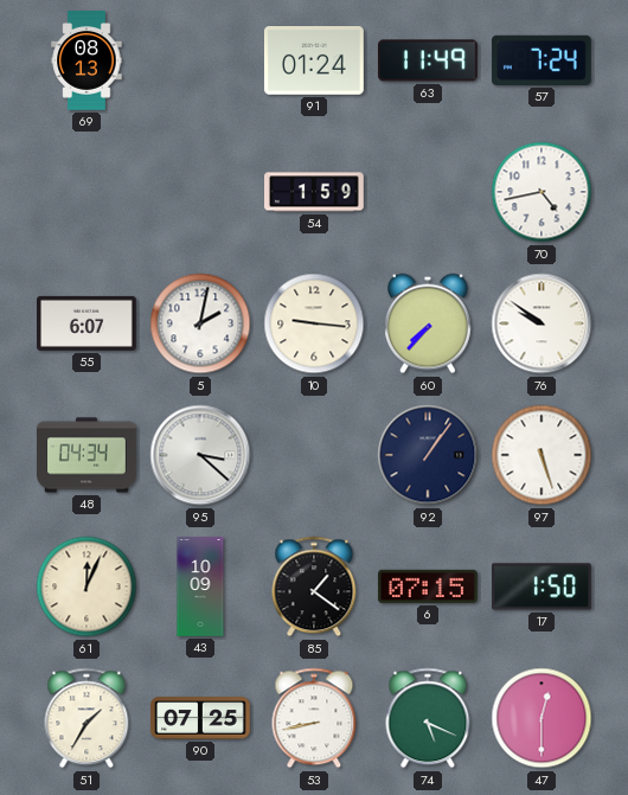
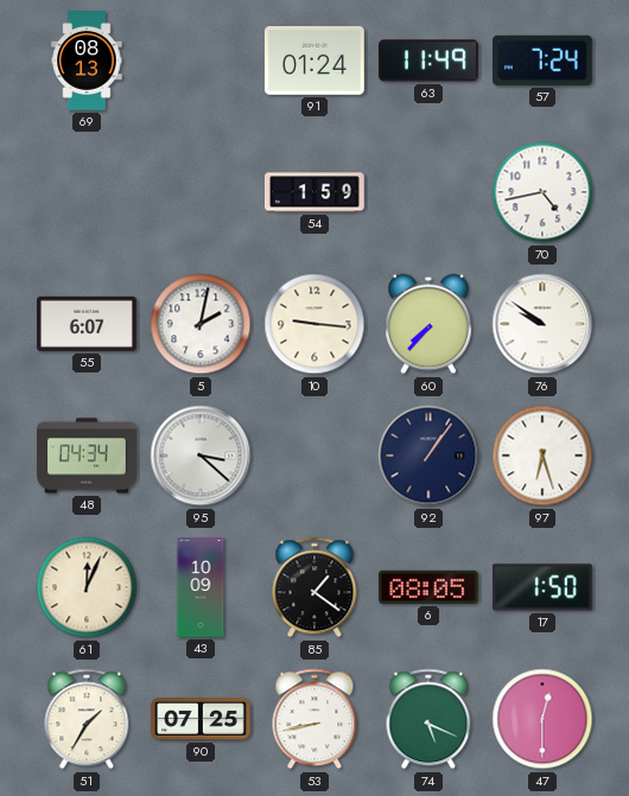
97: 5:27 -> 6:27
6: 07:15 -> 08:05
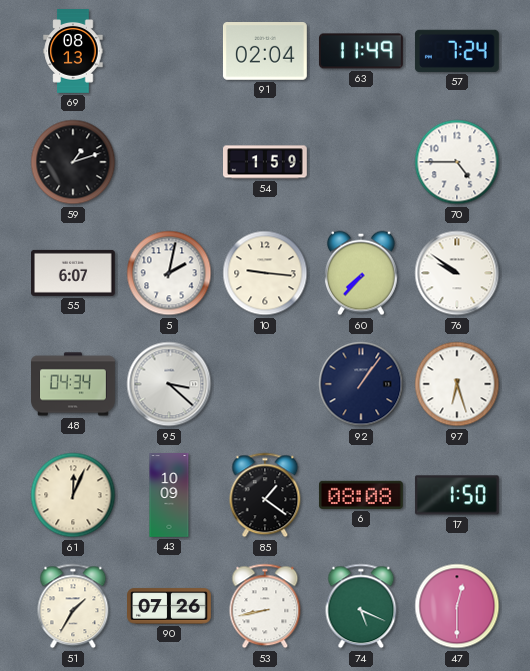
91: 01:24 -> 02:04
59: none -> 1:12
70: 4:43 -> 4:45
6: 08:05 -> 08:08
90: 07:25 -> 07:26
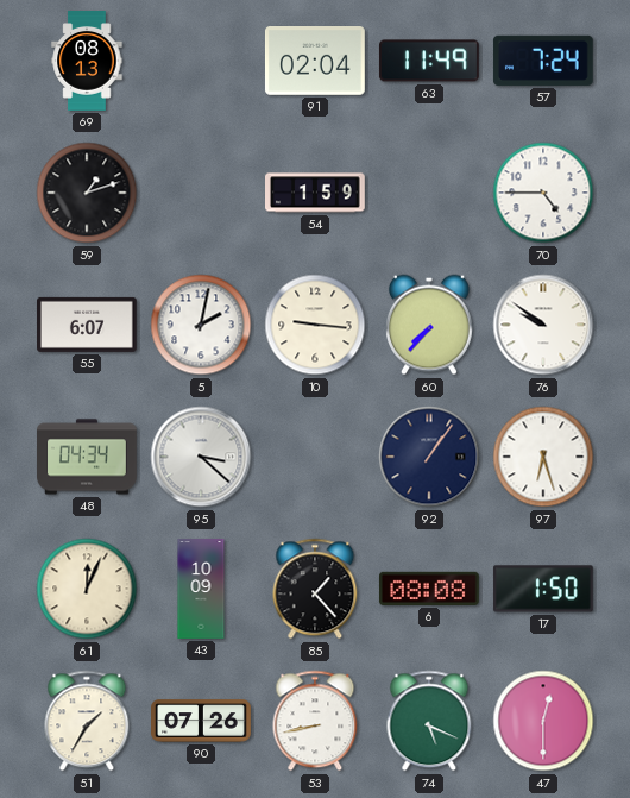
85: 1:21 -> 1:23
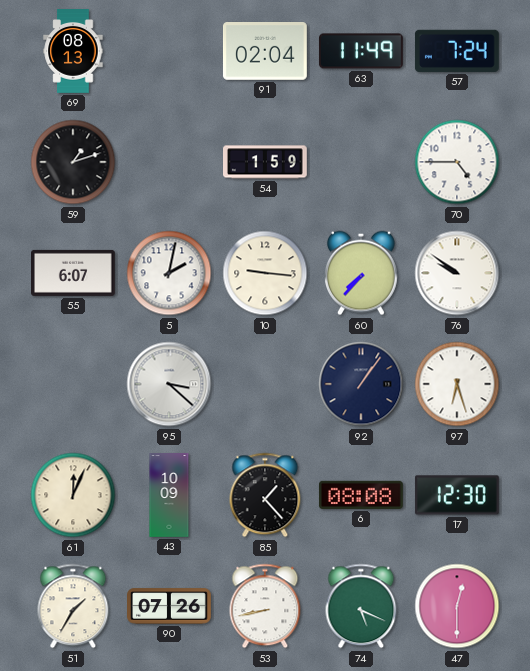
48: 04:34 -> none
17: 1:50 -> 12:30
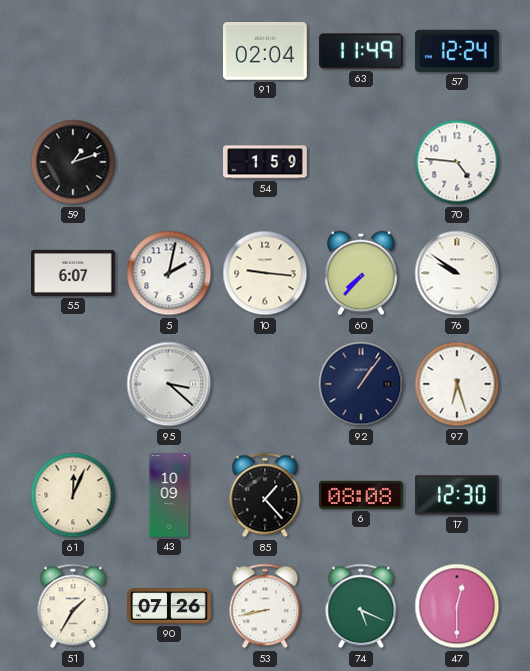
69: 08:13 -> none
57: 7:24 -> 12:24
70: 4:45 -> 4:46
